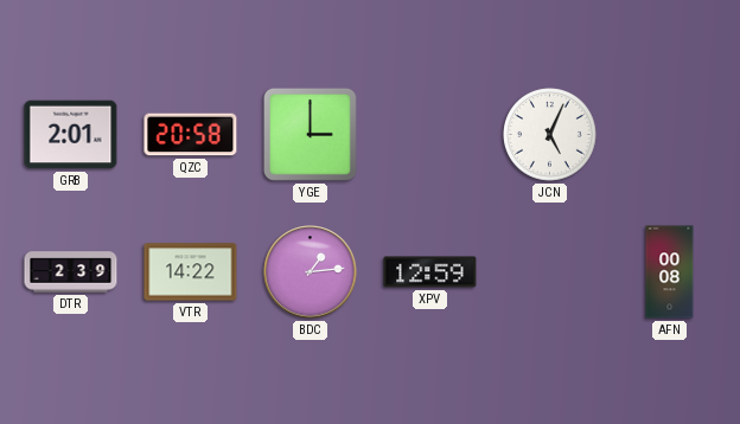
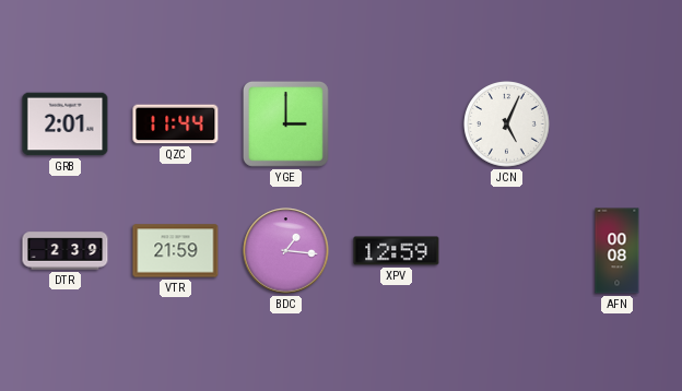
QZC: 20:58 -> 11:44
VTR: 14:22 -> 21:59
BDC: 1:14 -> 1:16
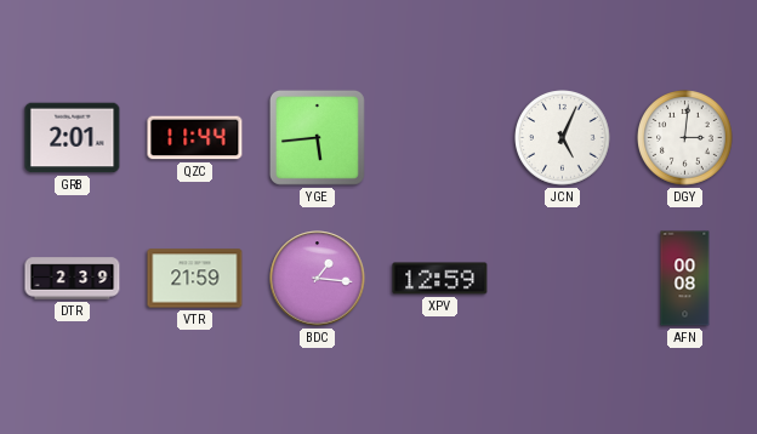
YGE: 3:00 -> 5:44
DGY: none -> 3:01
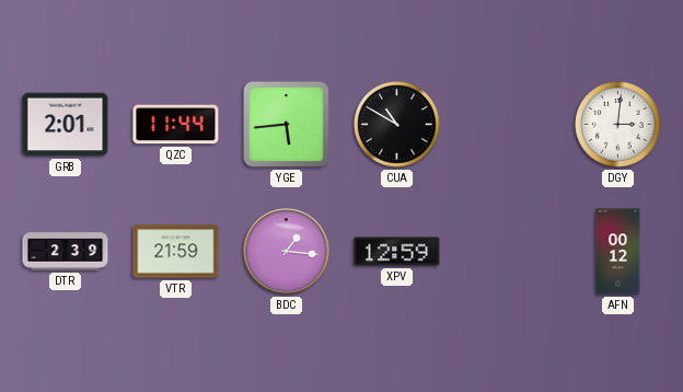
CUA: none -> 10:50
JCN: 5:04 -> none
AFN: 00:08 -> 00:12
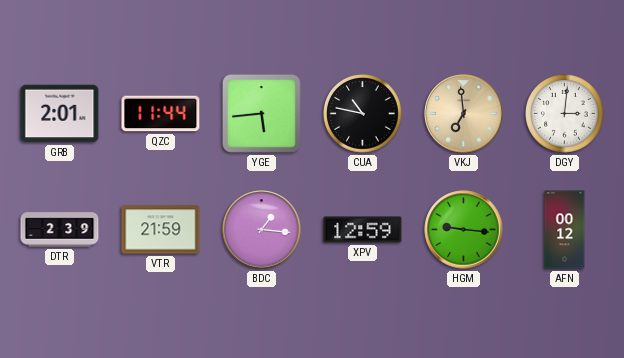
CUA: 10:50 -> 10:47
VKJ: none -> 6:59
HGM: none -> 9:16
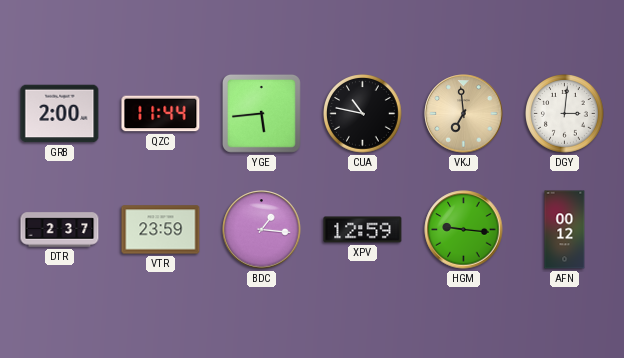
GRB: 2:01 -> 2:00
DTR: 2:39 -> 2:37
VTR: 21:59 -> 23:59
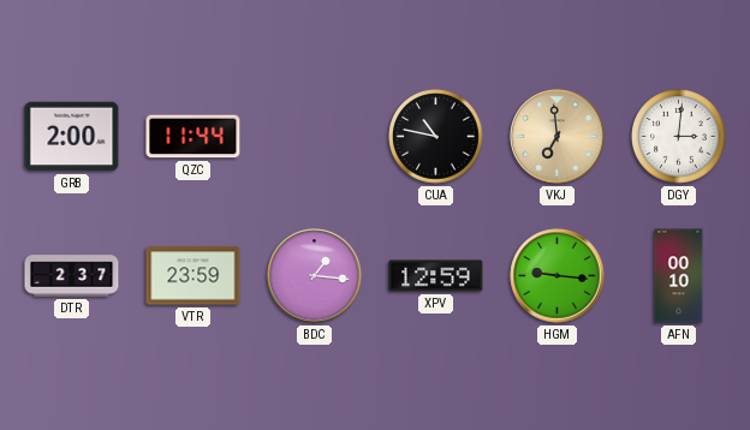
YGE: 5:44 -> none
AFN: 00:12 -> 00:10
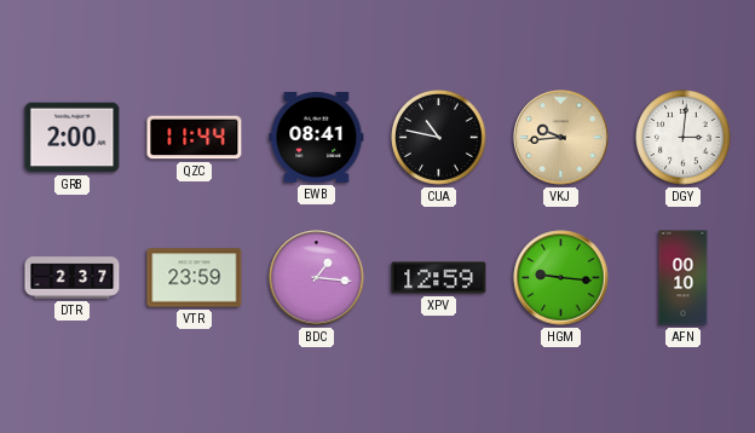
EWB: none -> 08:41
VKJ: 6:59 -> 9:44
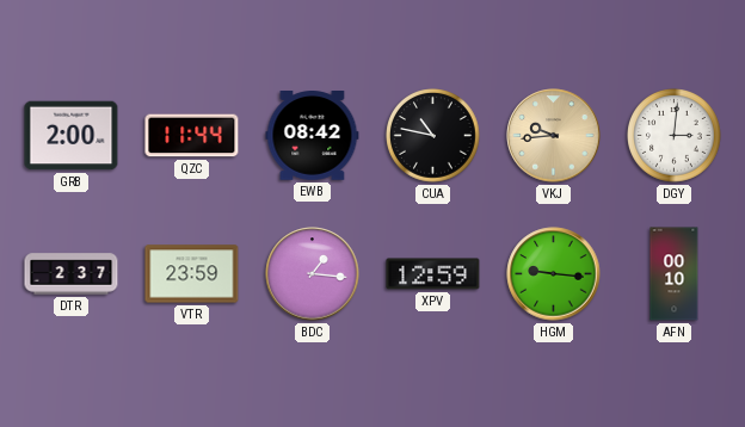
EWB: 08:41 -> 08:42
